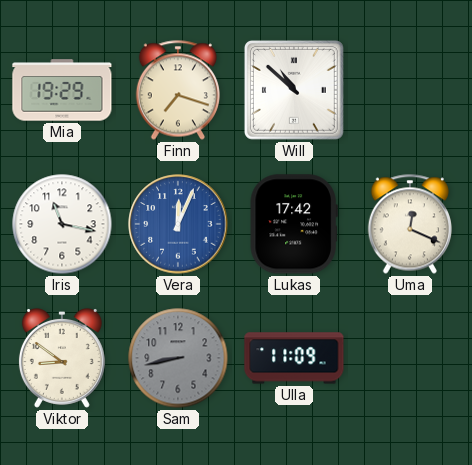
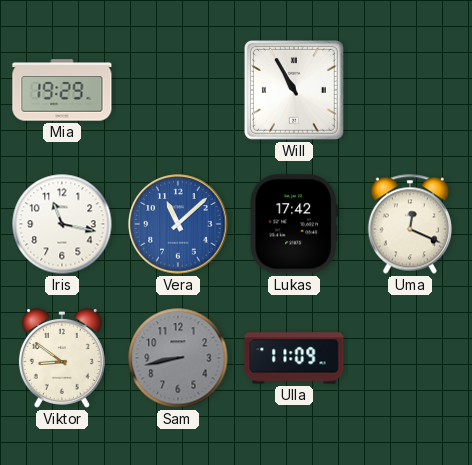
Finn: 7:18 -> none
Will: 10:52 -> 10:55
Vera: 12:04 -> 11:08
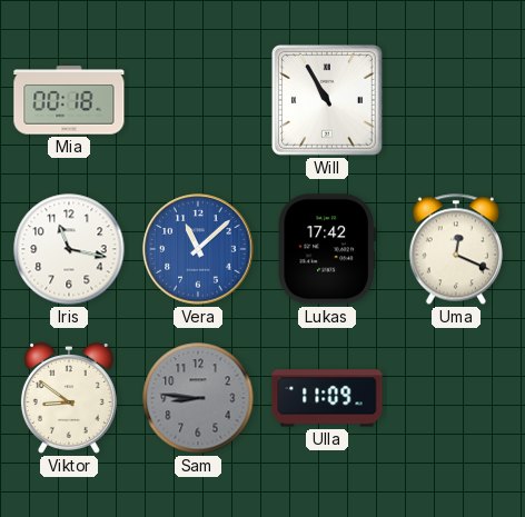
Mia: 19:29 -> 00:18
Sam: 8:43 -> 8:46
